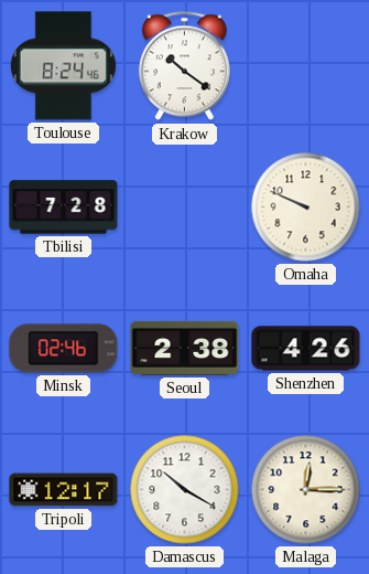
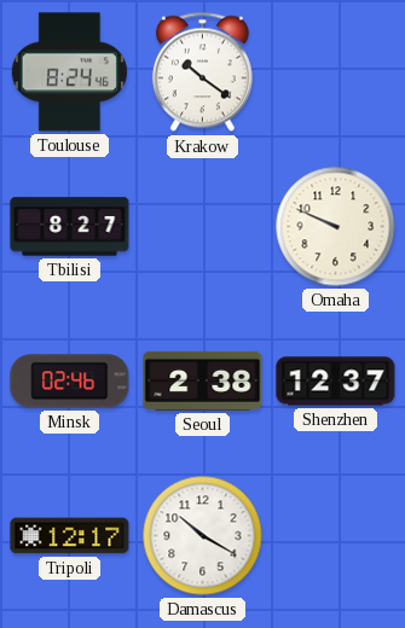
Tbilisi: 7:28 -> 8:27
Shenzhen: 4:26 -> 12:37
Malaga: 12:15 -> none
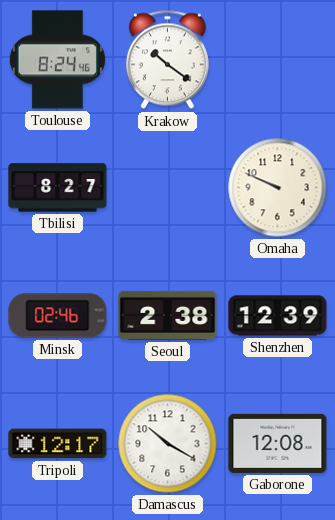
Shenzhen: 12:37 -> 12:39
Gaborone: none -> 12:08
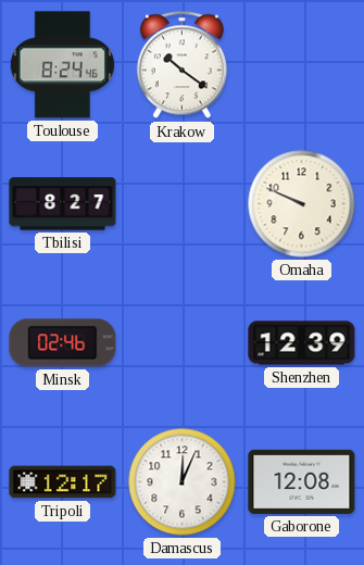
Seoul: 2:38 -> none
Damascus: 10:20 -> 12:04
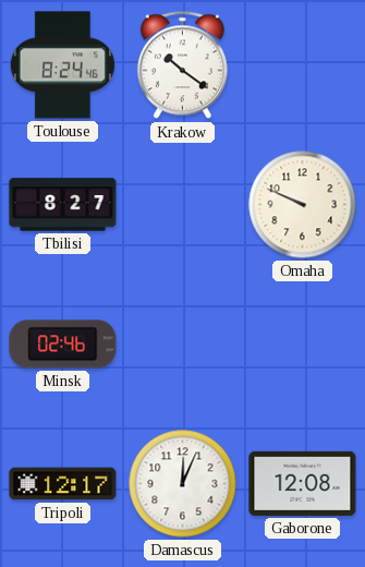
Shenzhen: 12:39 -> none
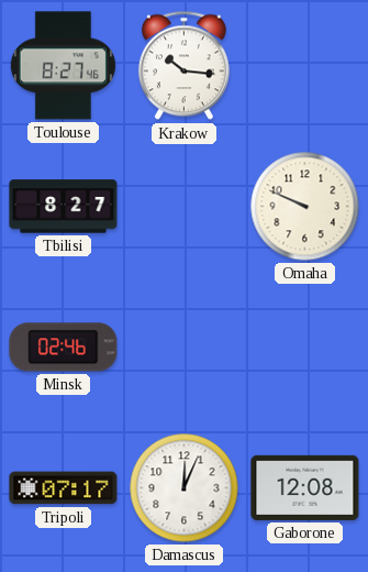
Toulouse: 8:24 -> 8:27
Krakow: 10:21 -> 10:16
Tripoli: 12:17 -> 07:17
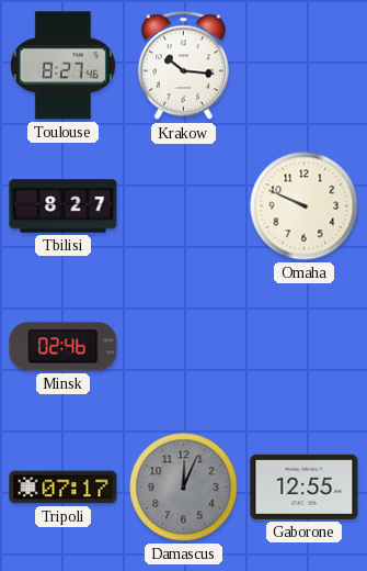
Damascus dial: white -> grey
Gaborone: 12:08 -> 12:55
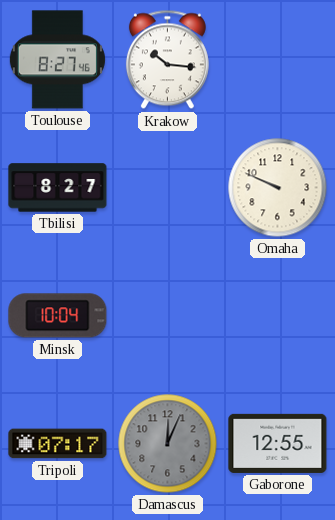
Minsk: 02:46 -> 10:04
